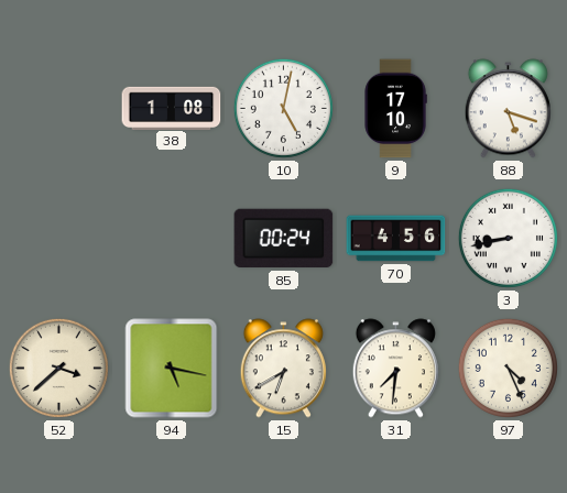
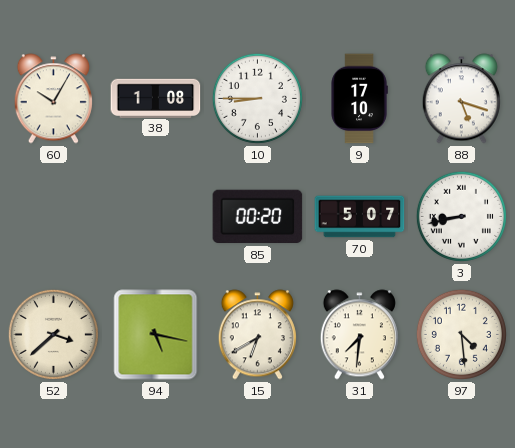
60: none -> 10:05
10: 5:02 -> 8:45
85: 00:24 -> 00:20
70: 4:56 -> 5:07
97: 4:26 -> 4:29
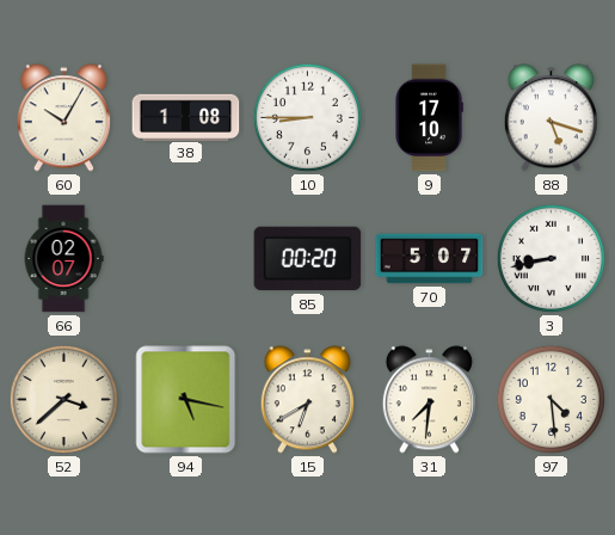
66: none -> 02:07
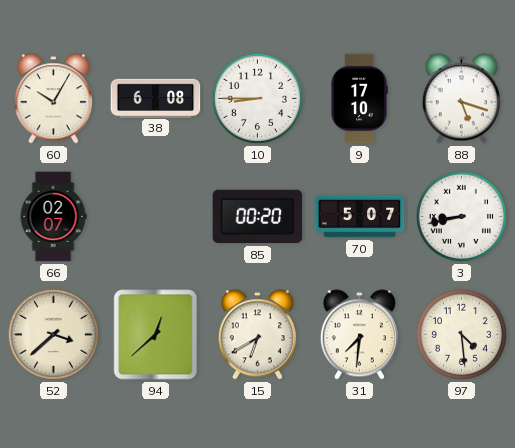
38: 1:08 -> 6:08
94: 5:17 -> 12:38
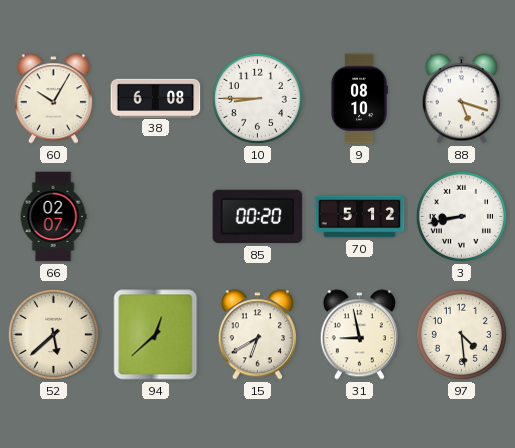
9: 17:10 -> 08:10
70: 5:07 -> 5:12
52: 3:38 -> 5:38
31: 7:31 -> 8:58
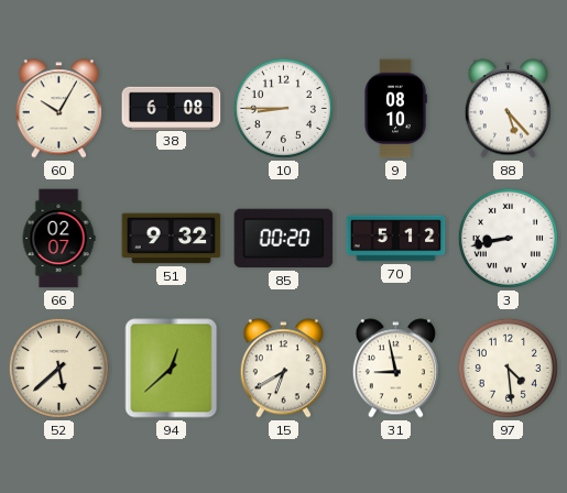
88: 5:18 -> 5:23
51: none -> 9:32
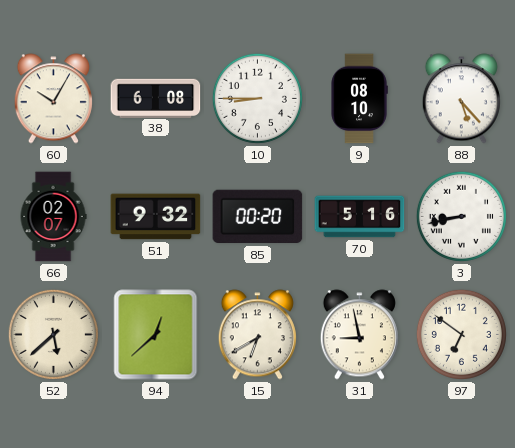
70: 5:12 -> 5:16
97: 4:29 -> 6:51
